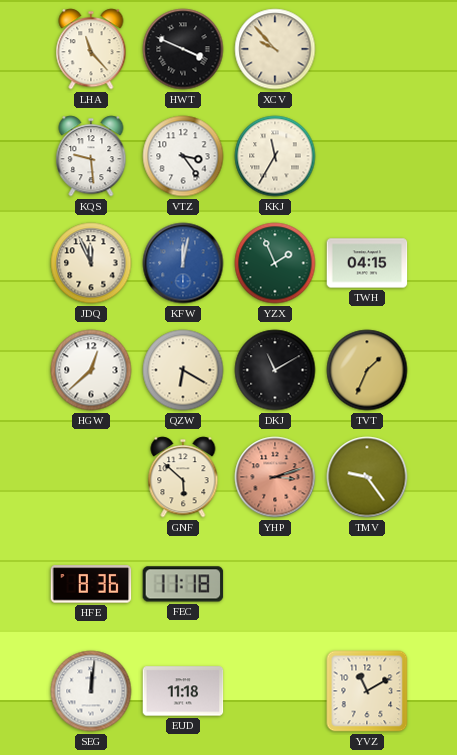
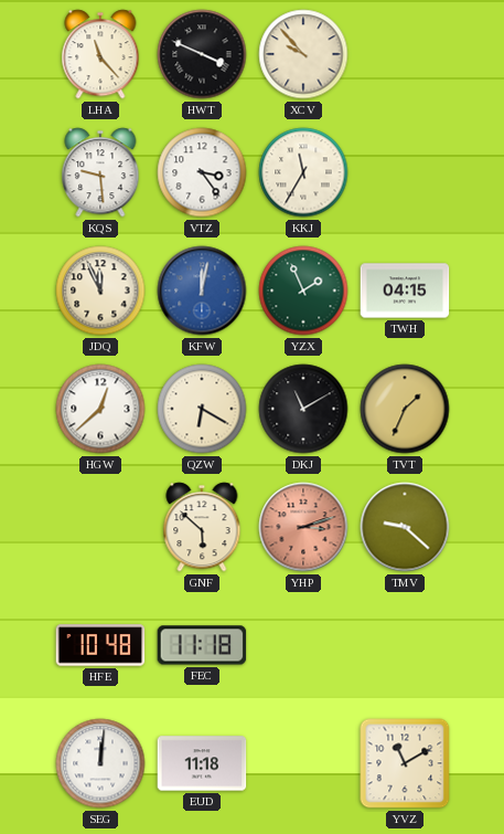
TMV: 9:24 -> 9:22
HFE: 8:36 -> 10:48
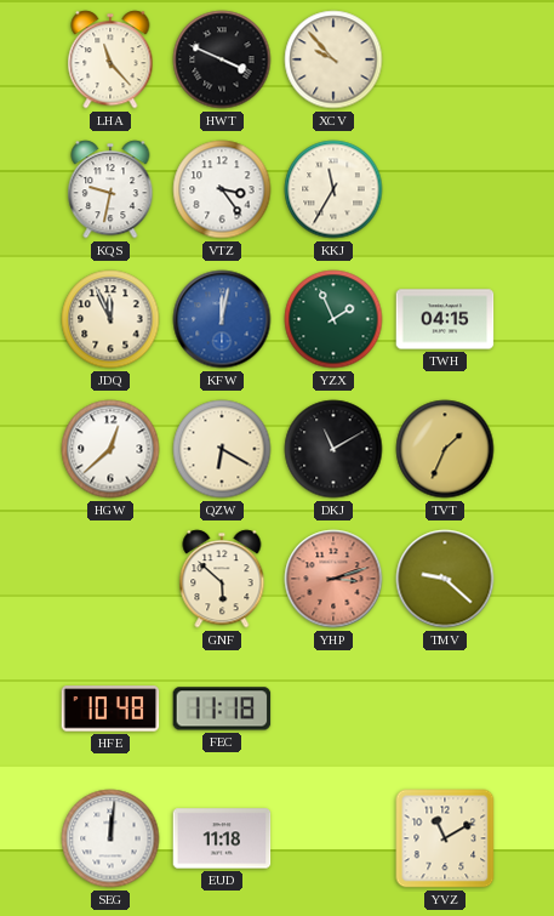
KQS: 9:29 -> 9:32
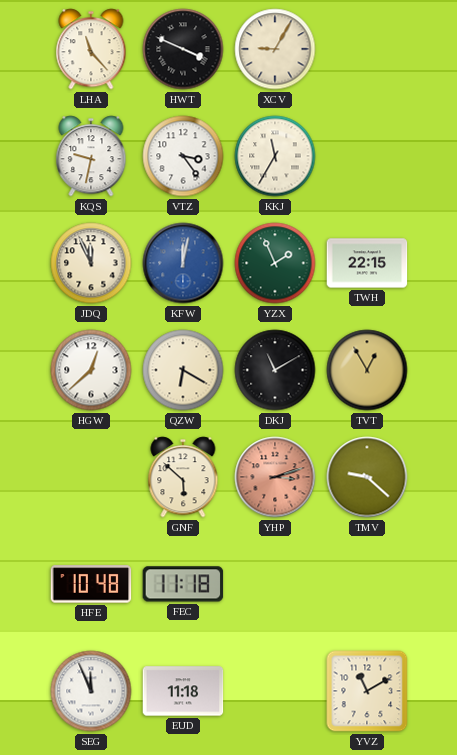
XCV: 9:53 -> 9:05
TWH: 04:15 -> 22:15
TVT: 1:34 -> 12:55
SEG: 12:01 -> 11:56
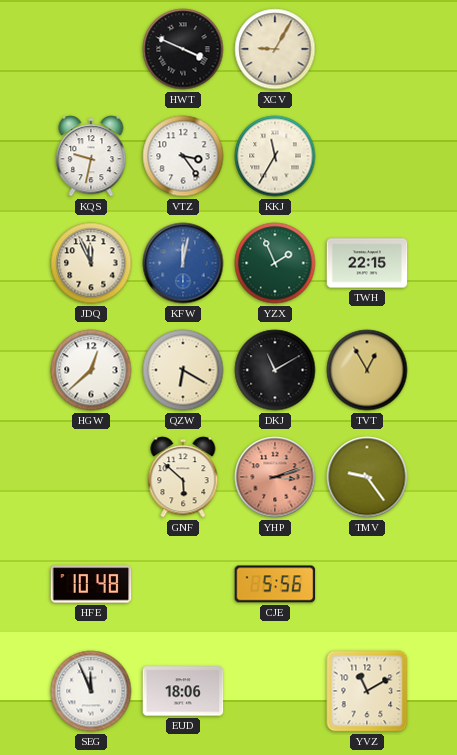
LHA: 11:23 -> none
TMV: 9:22 -> 9:24
FEC: 11:18 -> none
CJE: none -> 5:56
EUD: 11:18 -> 18:06
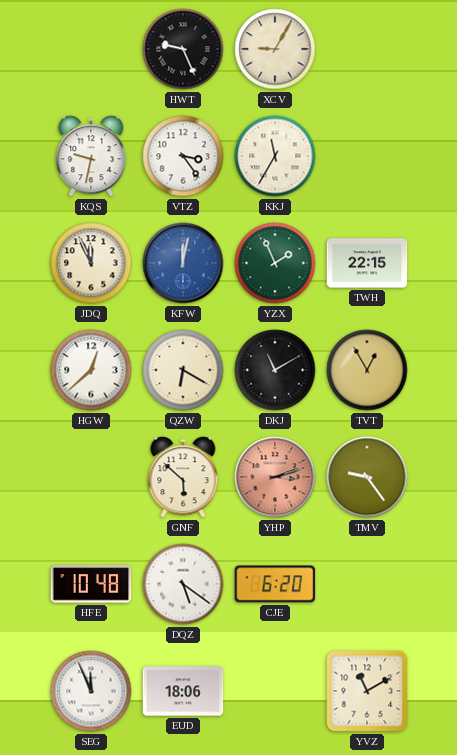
HWT: 3:49 -> 9:26
DQZ: none -> 5:21
CJE: 5:56 -> 6:20
